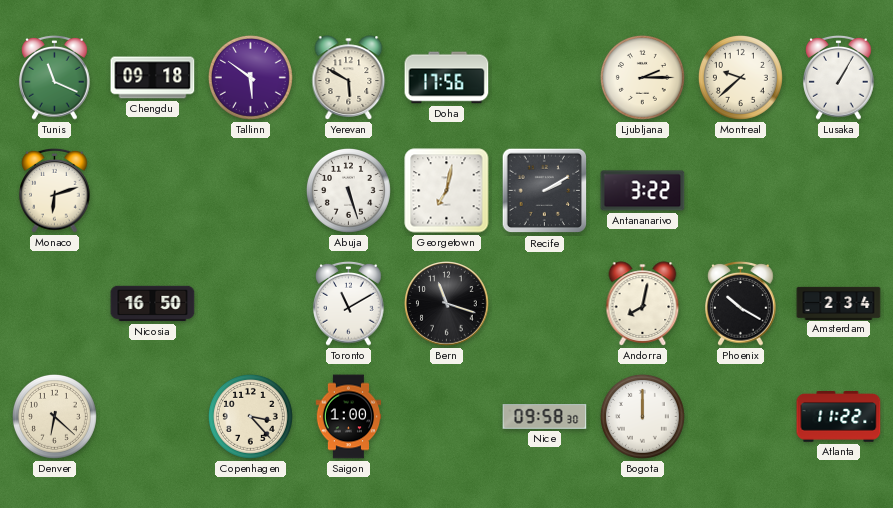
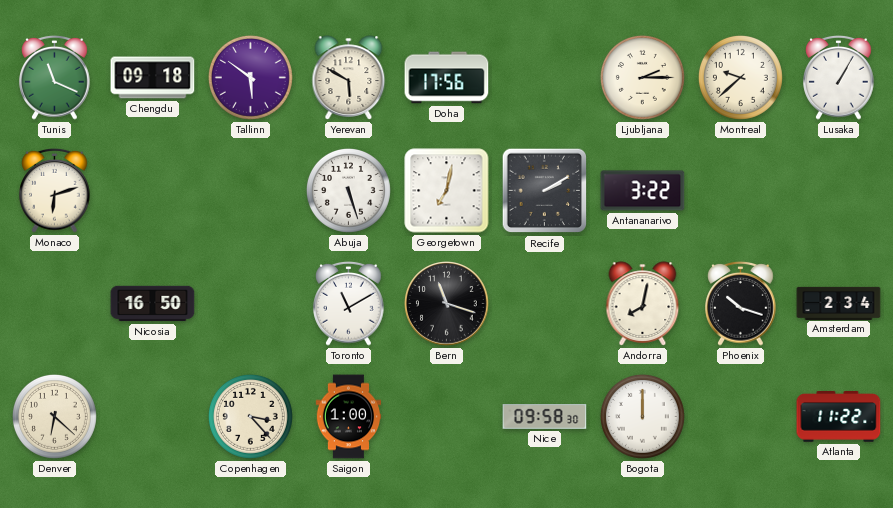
Phoenix: 10:20 -> 10:18
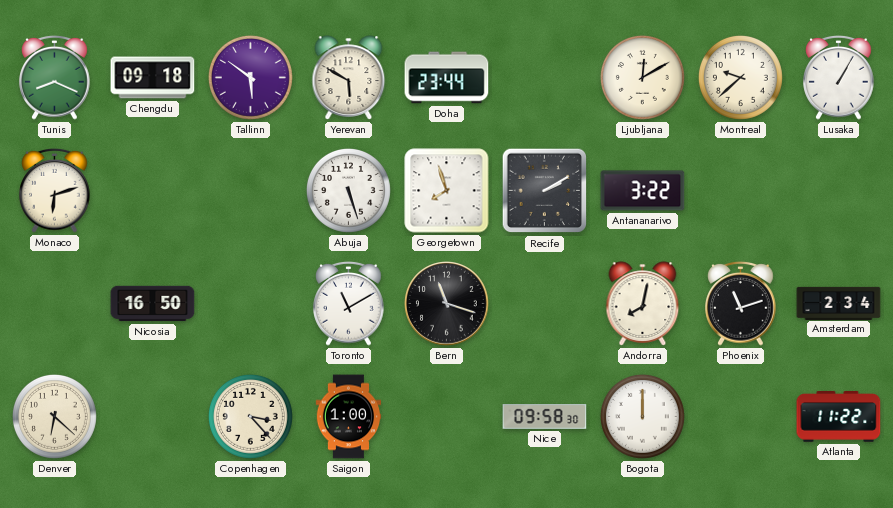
Tunis: 11:19 -> 8:19
Doha: 17:56 -> 23:44
Ljubljana: 2:15 -> 12:10
Georgetown: 7:02 -> 7:57
Phoenix: 10:18 -> 11:12
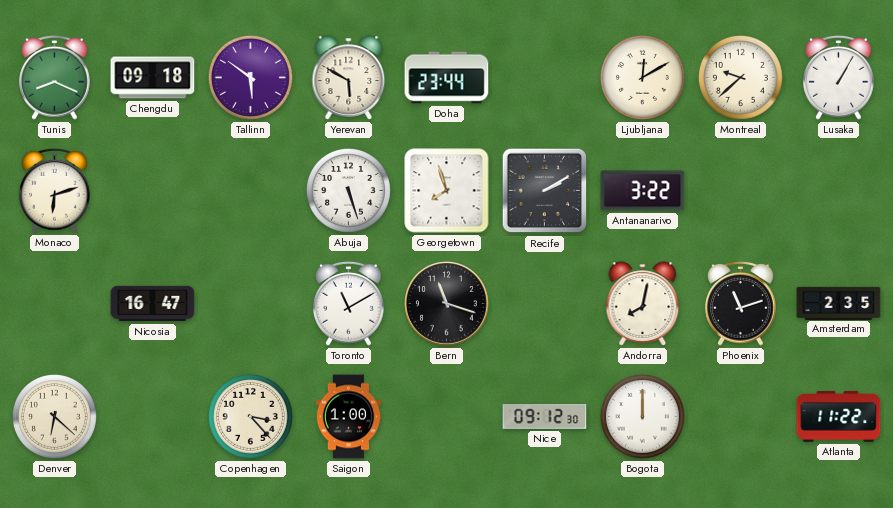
Nicosia: 16:50 -> 16:47
Amsterdam: 2:34 -> 2:35
Nice: 09:58 -> 09:12
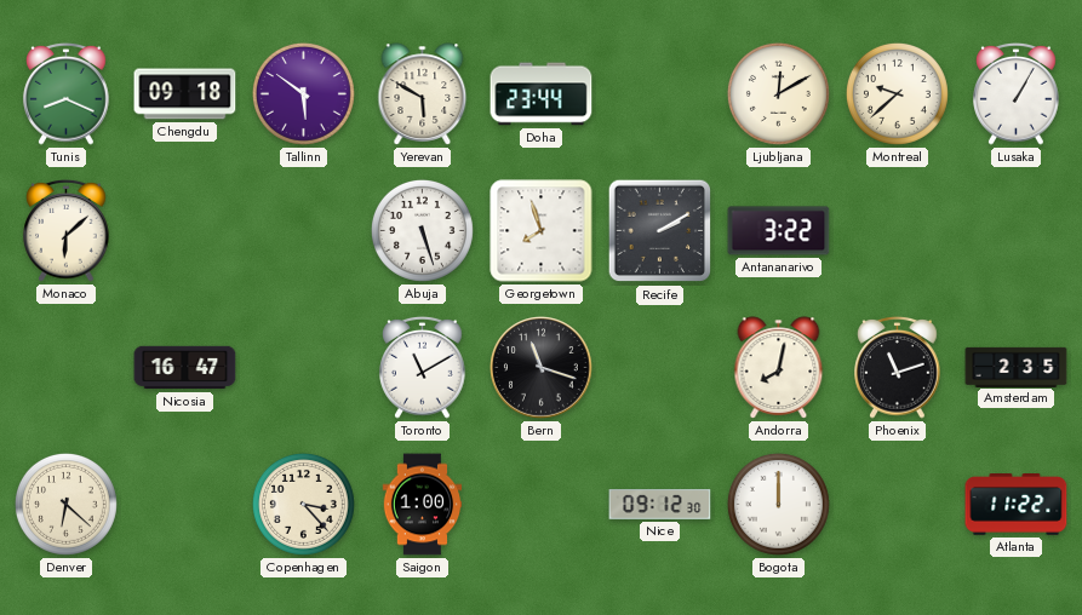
Monaco: 6:12 -> 6:08
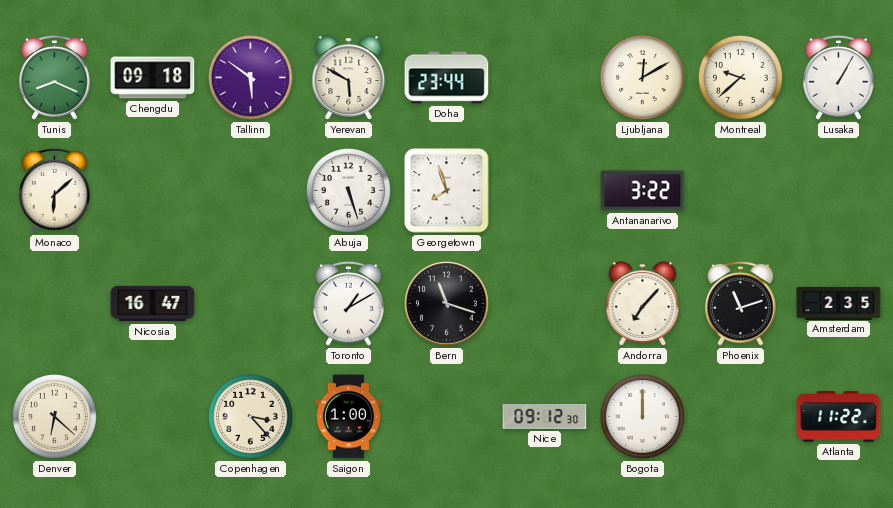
Recife: 2:10 -> none
Toronto: 11:10 -> 1:10
Andorra: 8:02 -> 7:07
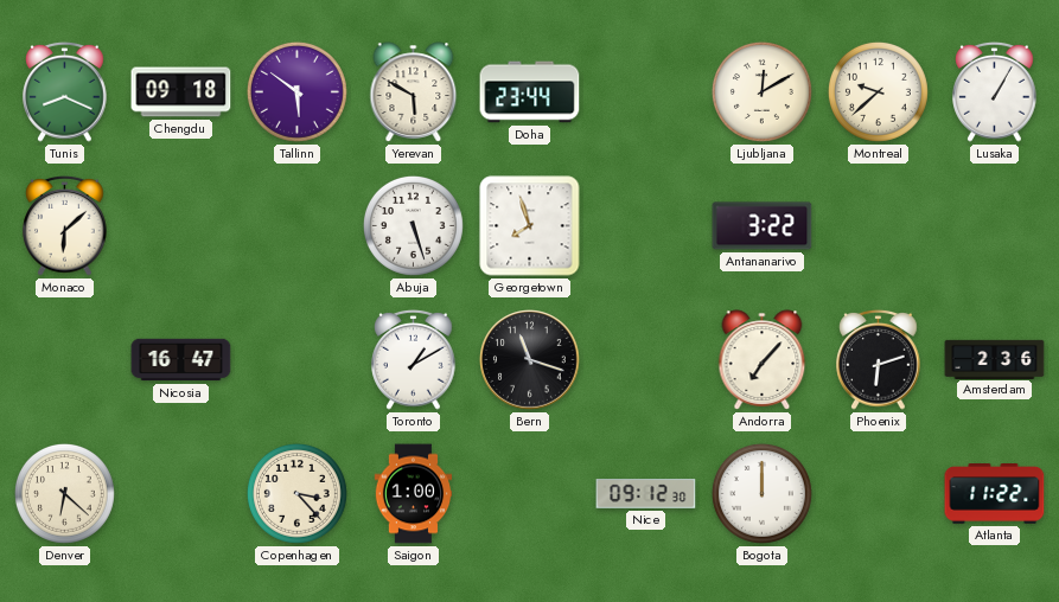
Phoenix: 11:12 -> 6:12
Amsterdam: 2:35 -> 2:36
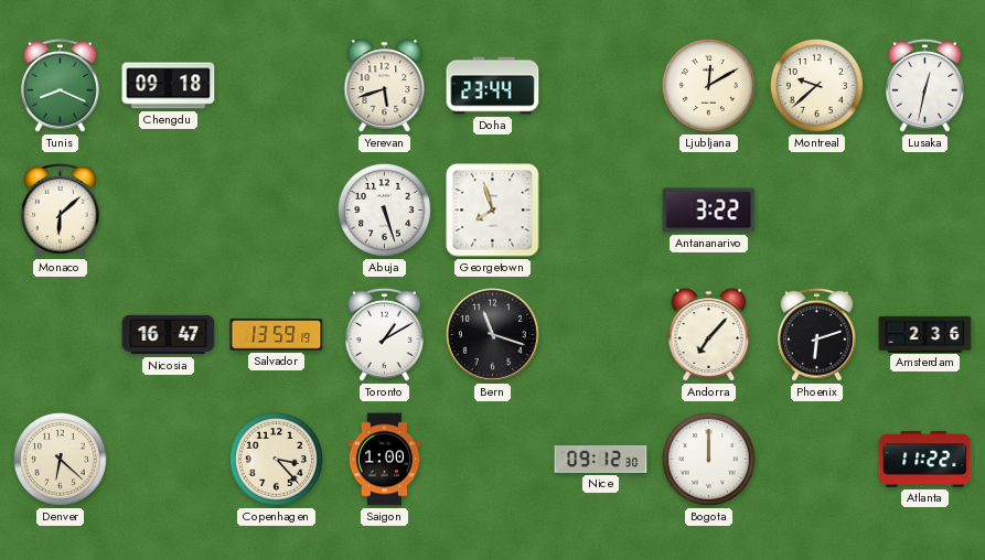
Tallinn: 5:51 -> none
Yerevan: 5:50 -> 5:42
Lusaka: 1:05 -> 12:32
Salvador: none -> 13:59
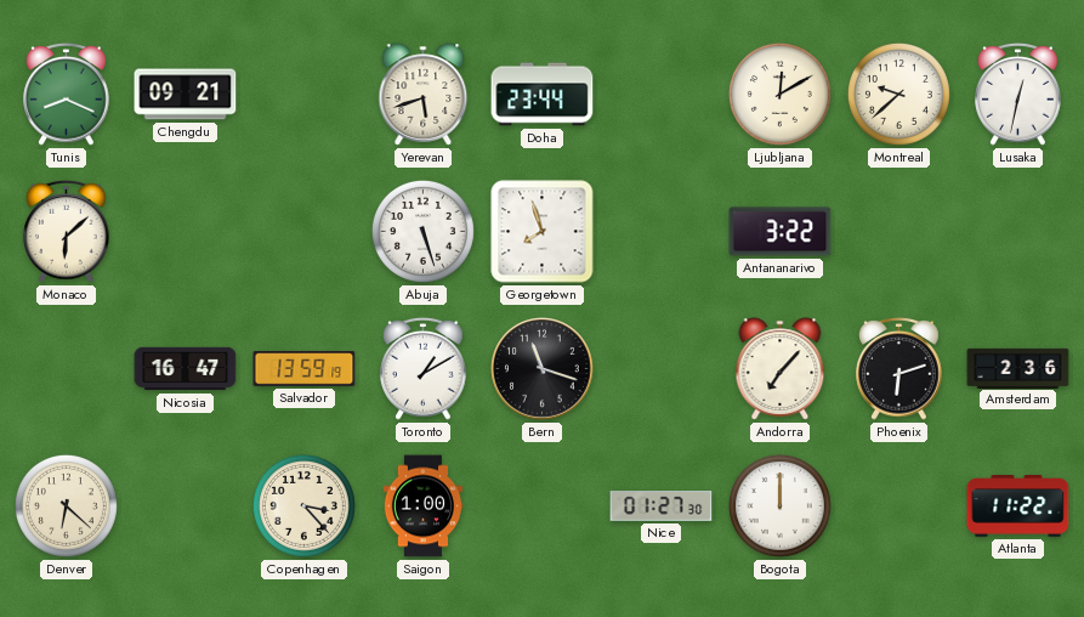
Chengdu: 09:18 -> 09:21
Nice: 09:12 -> 01:27
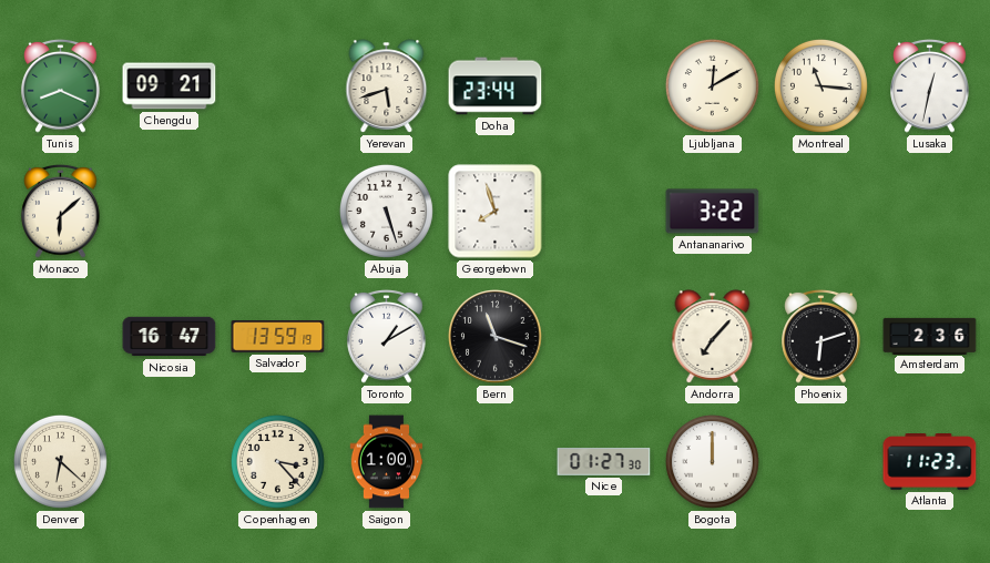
Montreal: 9:38 -> 11:16
Atlanta: 11:22 -> 11:23
